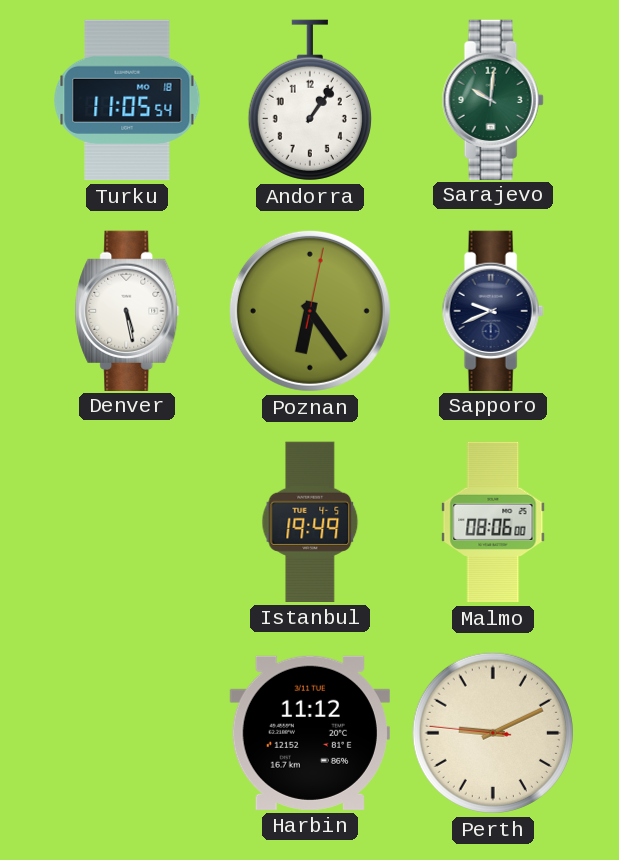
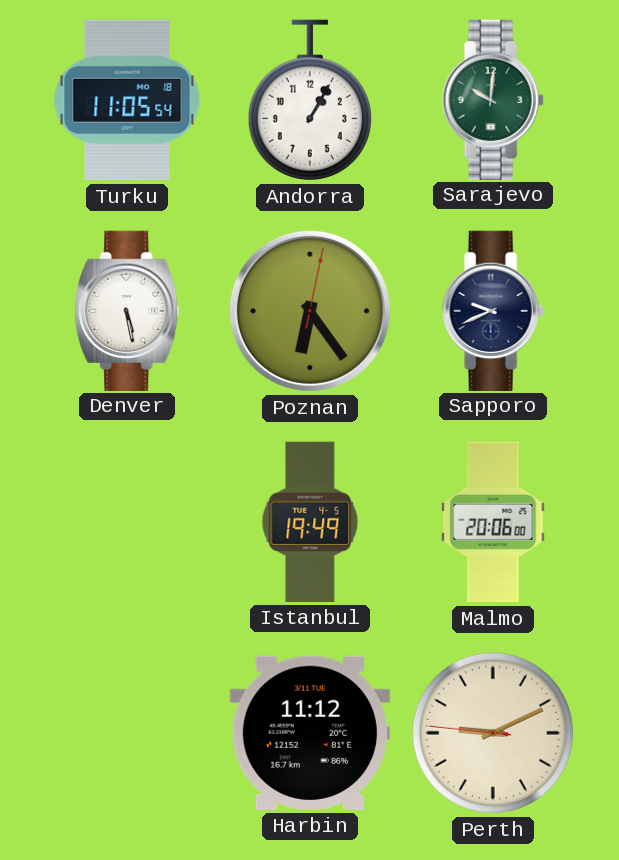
Andorra: 1:06 -> 1:05
Malmo: 08:06 -> 20:06
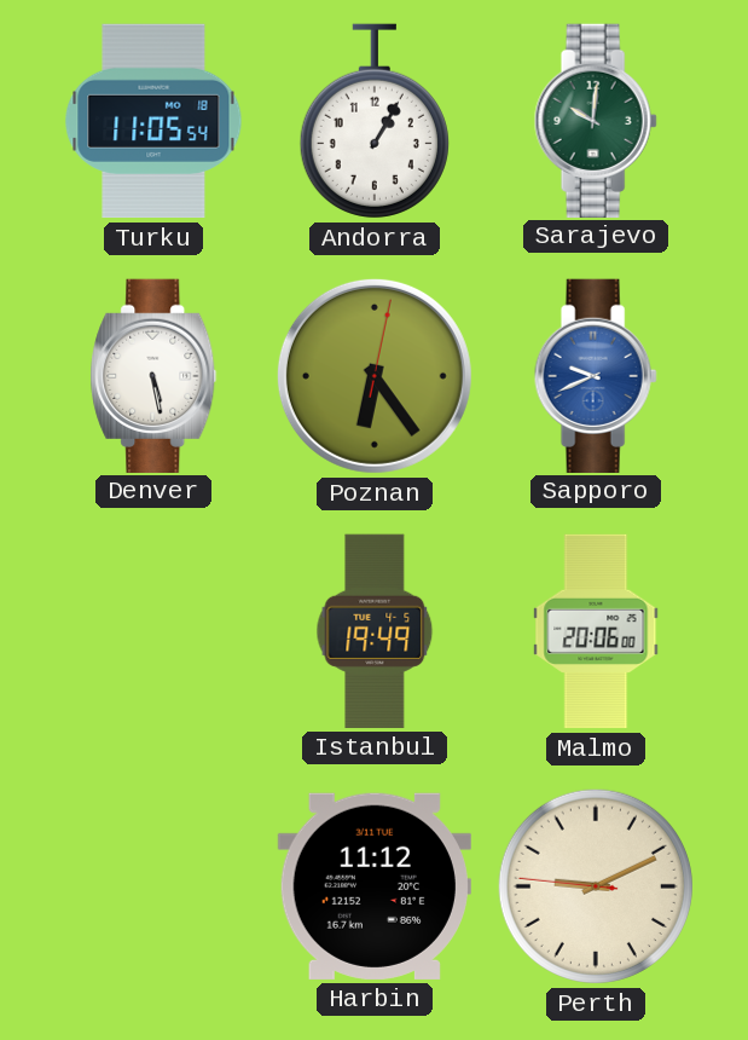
Sapporo dial: navy -> blue
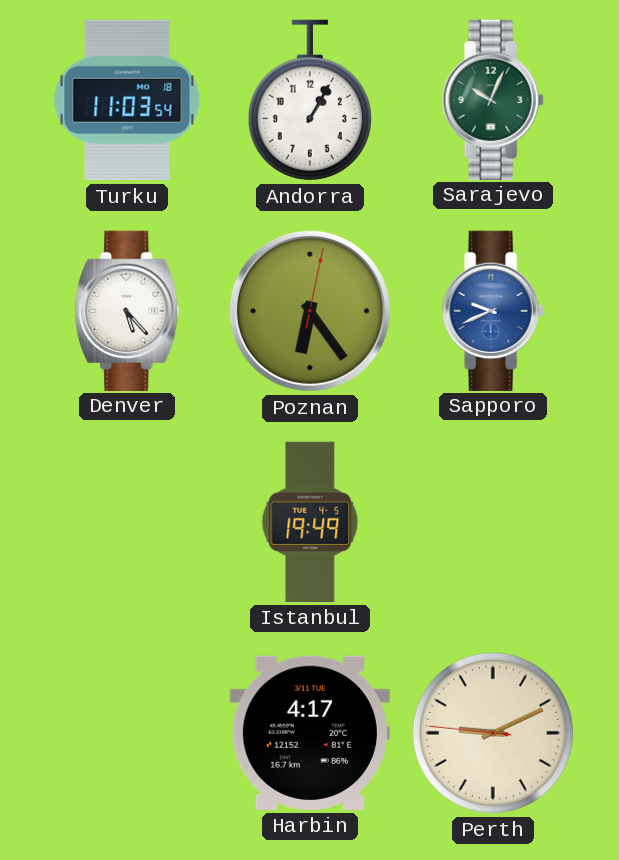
Turku: 11:05 -> 11:03
Sarajevo: 10:01 -> 10:04
Denver: 5:28 -> 5:23
Malmo: 20:06 -> none
Harbin: 11:12 -> 4:17
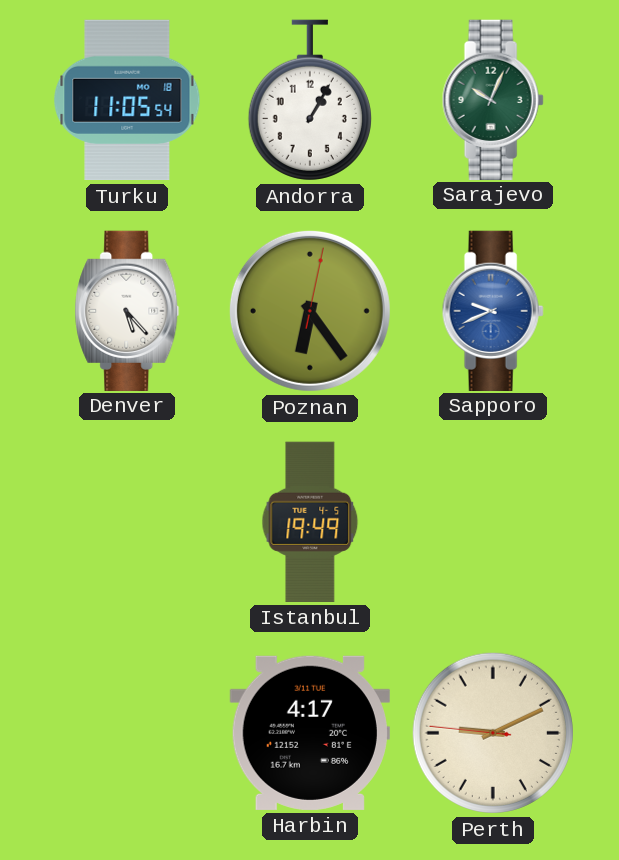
Turku: 11:03 -> 11:05
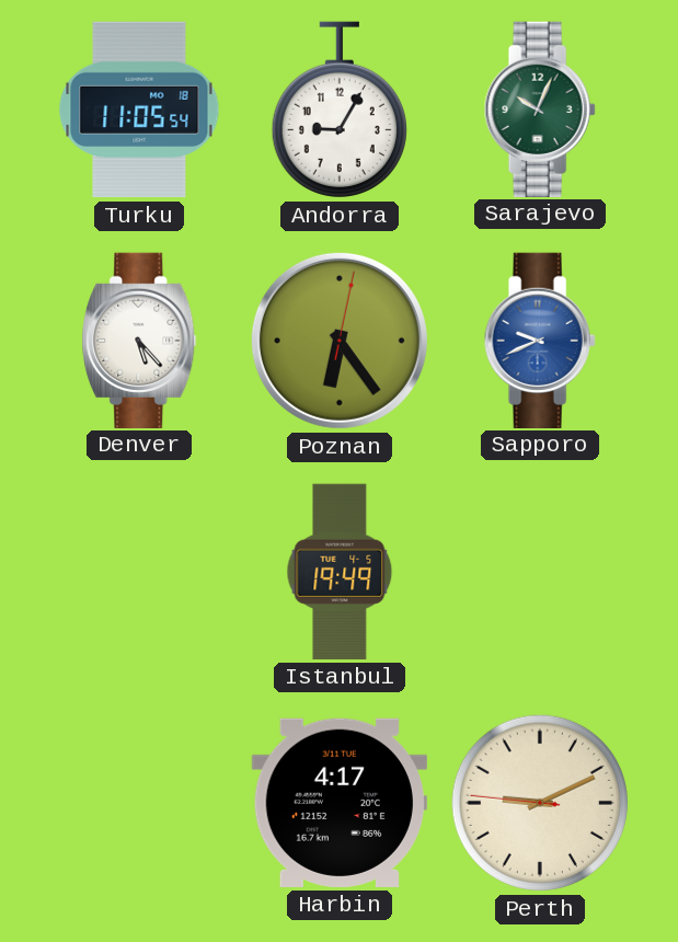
Andorra: 1:05 -> 9:05
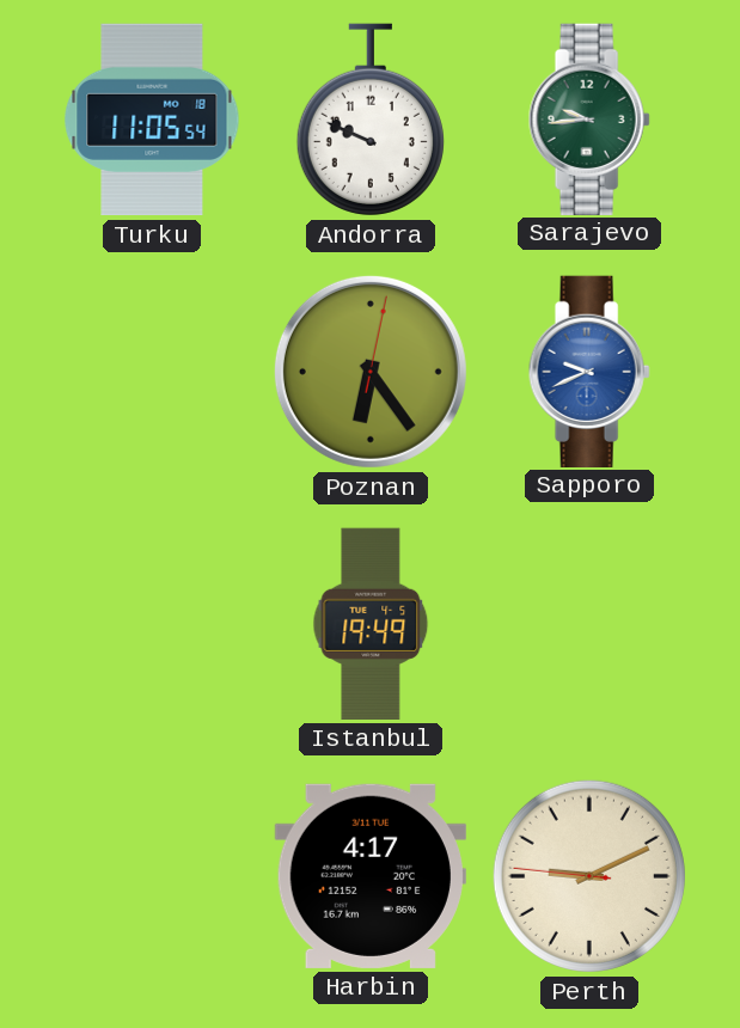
Andorra: 9:05 -> 9:49
Sarajevo: 10:04 -> 9:44
Denver: 5:23 -> none
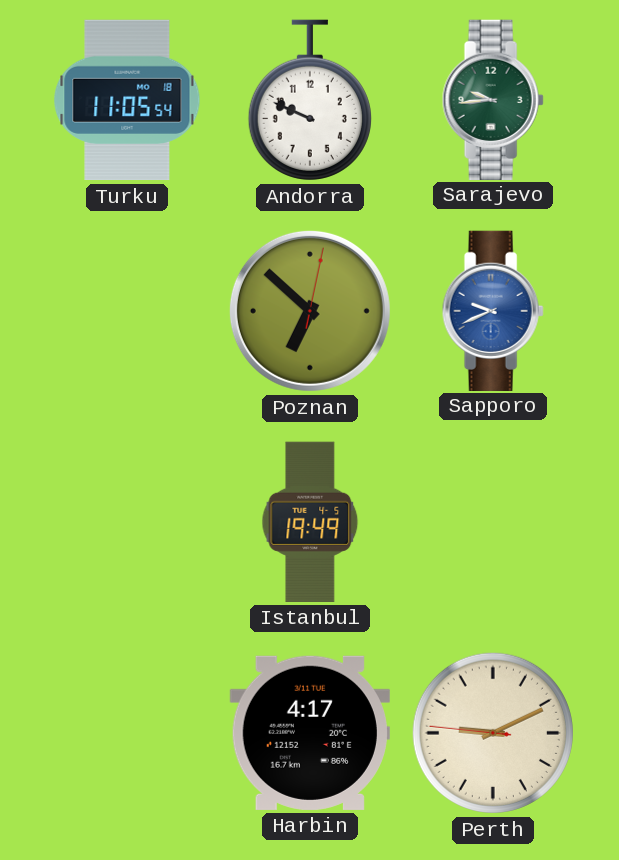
Poznan: 6:24 -> 6:52
